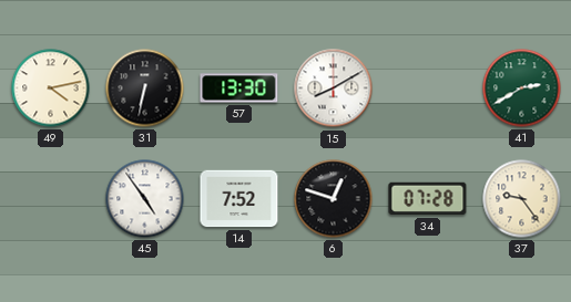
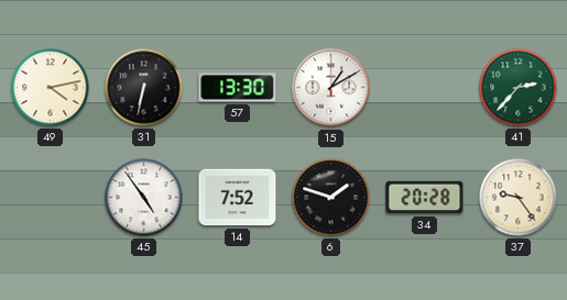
15: 8:10 -> 1:10
41: 2:40 -> 2:37
6: 12:48 -> 1:48
34: 07:28 -> 20:28
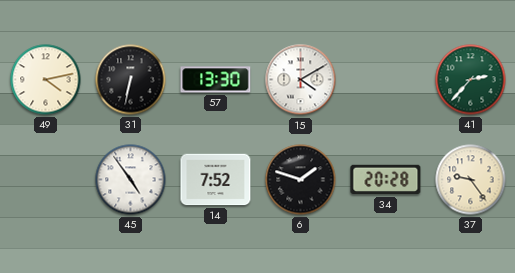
15: 1:10 -> 4:10
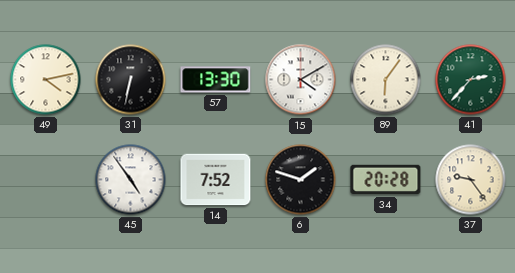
89: none -> 6:06
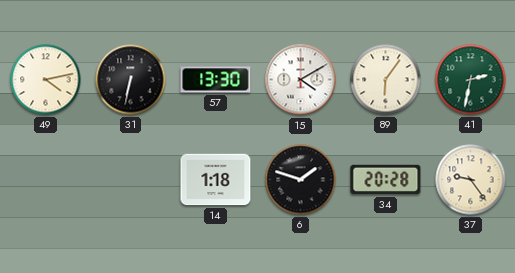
41: 2:37 -> 2:32
45: 4:54 -> none
14: 7:52 -> 1:18
